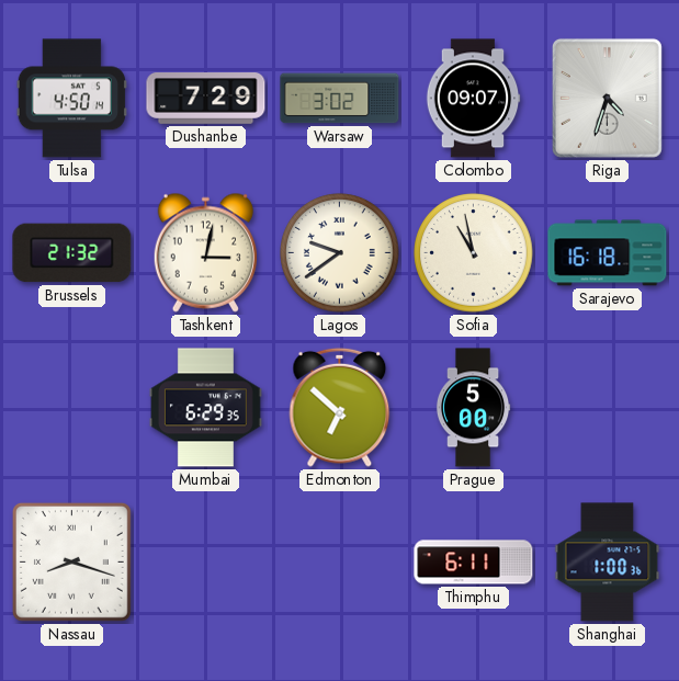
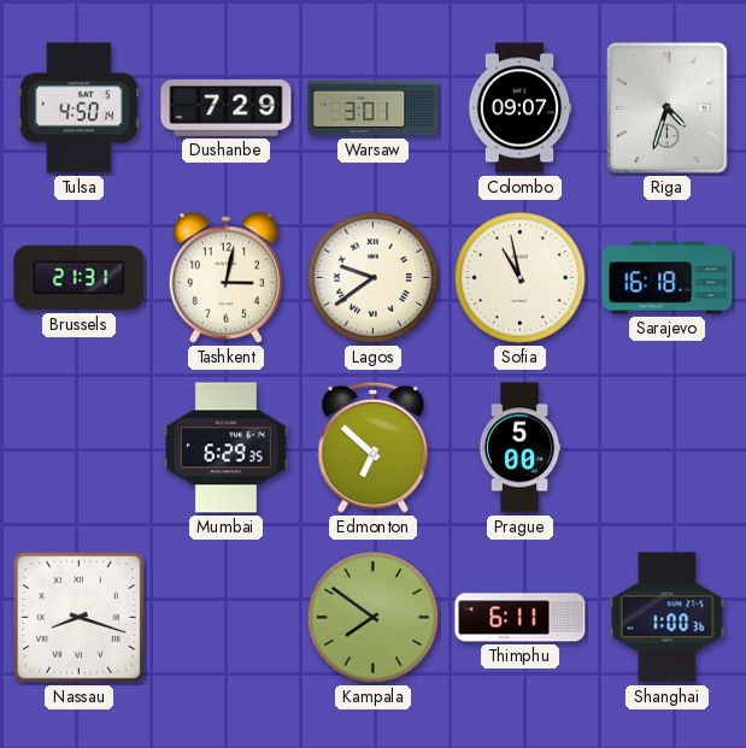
Warsaw: 3:02 -> 3:01
Brussels: 21:32 -> 21:31
Kampala: none -> 7:51
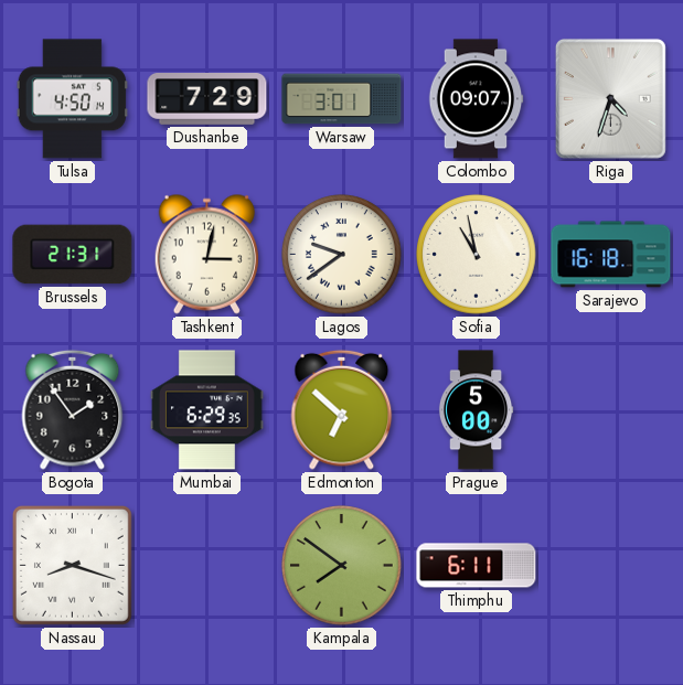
Bogota: none -> 1:54
Shanghai: 1:00 -> none
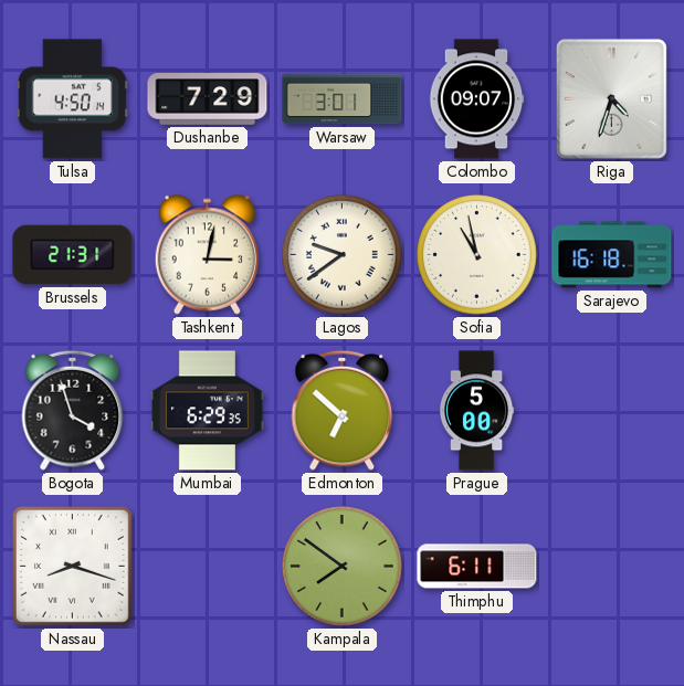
Bogota: 1:54 -> 3:57
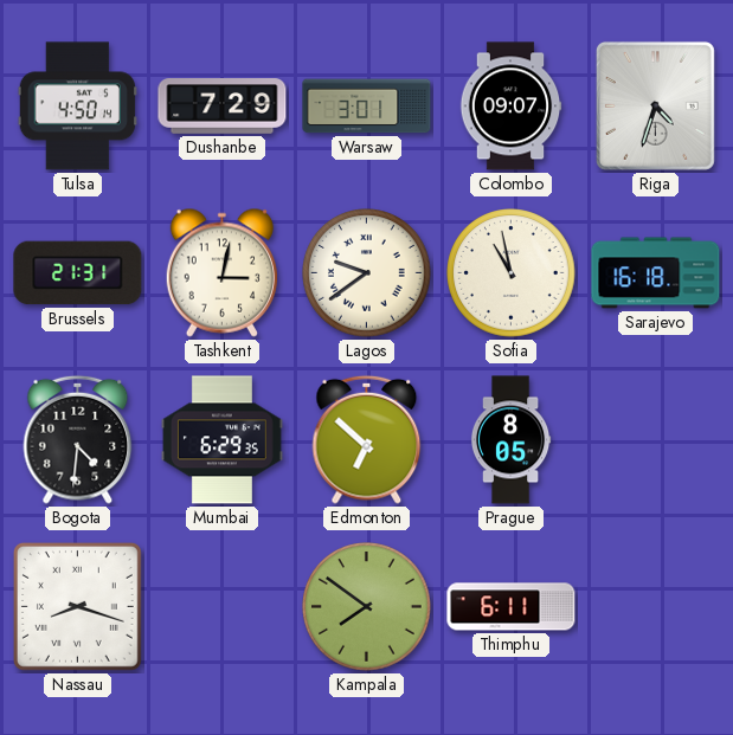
Bogota: 3:57 -> 4:31
Prague: 5:00 -> 8:05
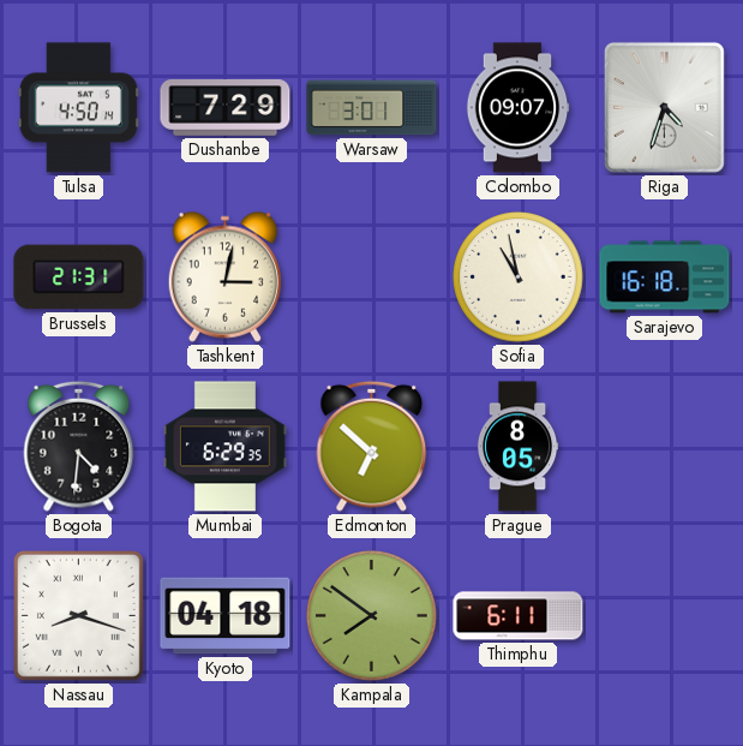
Lagos: 9:39 -> none
Kyoto: none -> 04:18
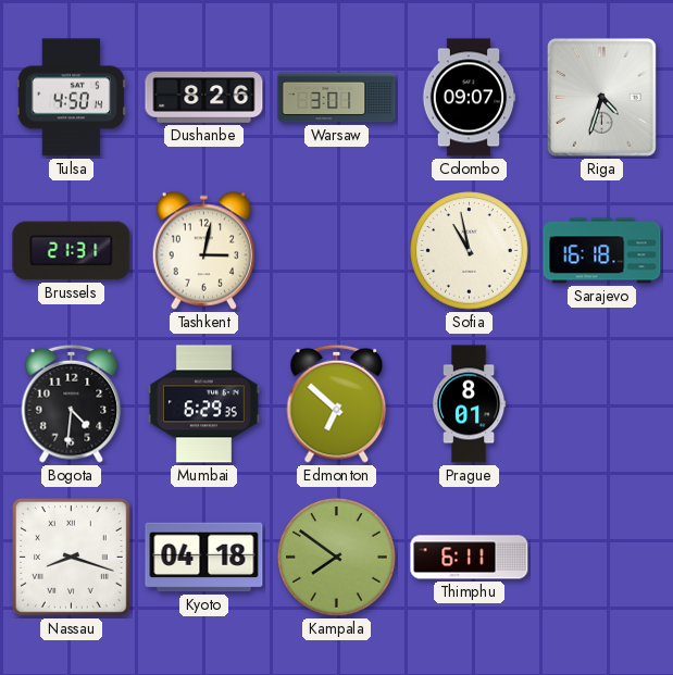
Dushanbe: 7:29 -> 8:26
Prague: 8:05 -> 8:01
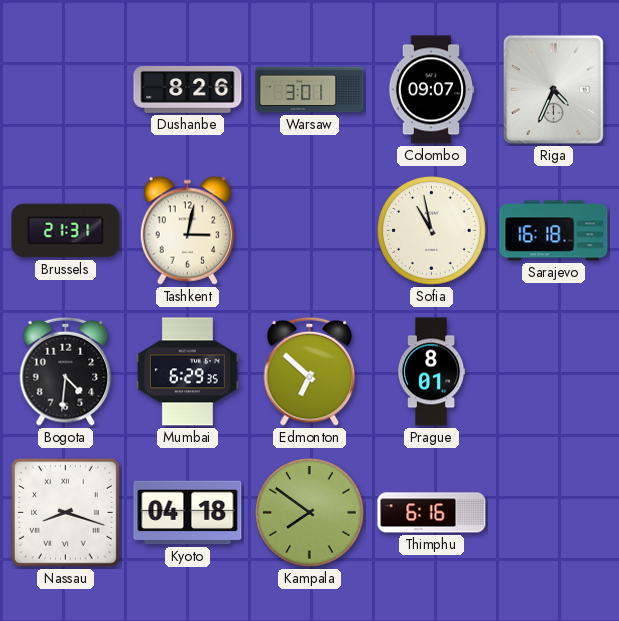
Tulsa: 4:50 -> none
Riga: 4:33 -> 4:34
Thimphu: 6:11 -> 6:16
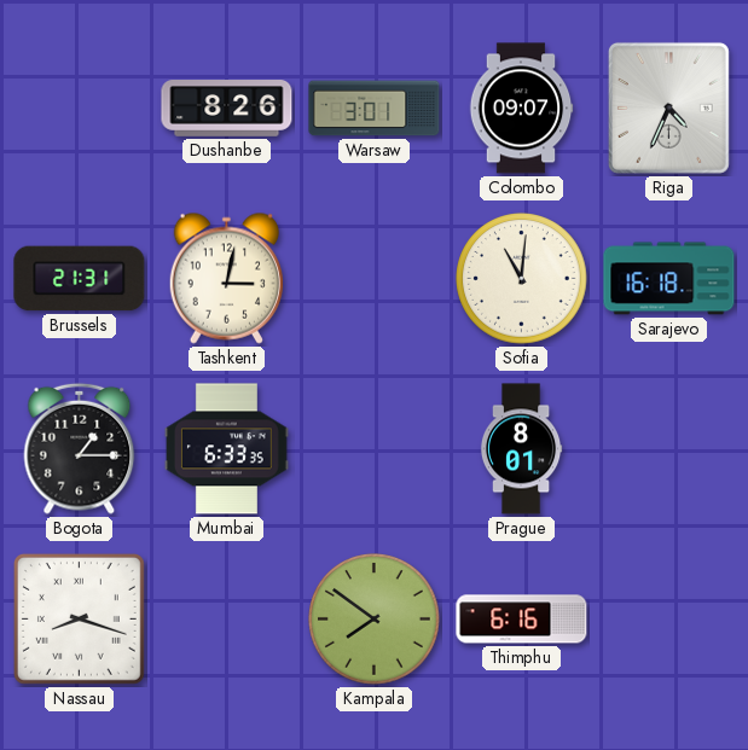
Sofia: 10:58 -> 11:01
Bogota: 4:31 -> 1:15
Mumbai: 6:29 -> 6:33
Edmonton: 6:52 -> none
Kyoto: 04:18 -> none
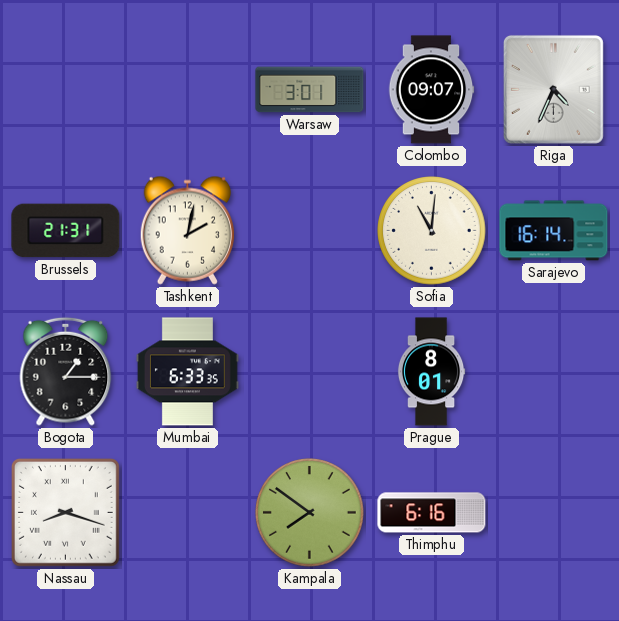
Dushanbe: 8:26 -> none
Tashkent: 3:02 -> 2:02
Sarajevo: 16:18 -> 16:14
